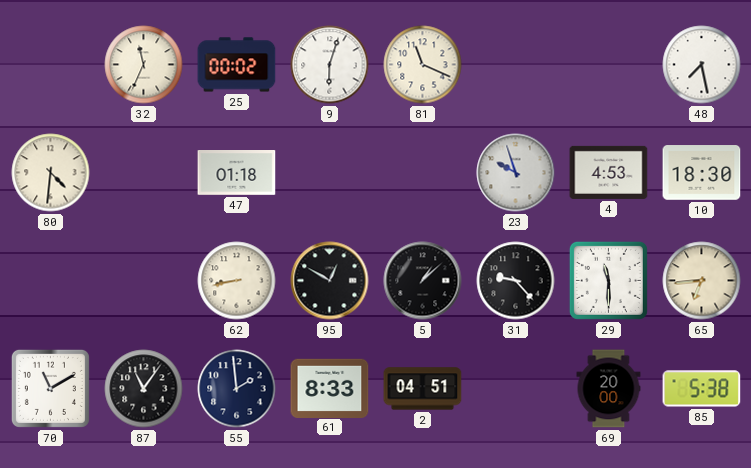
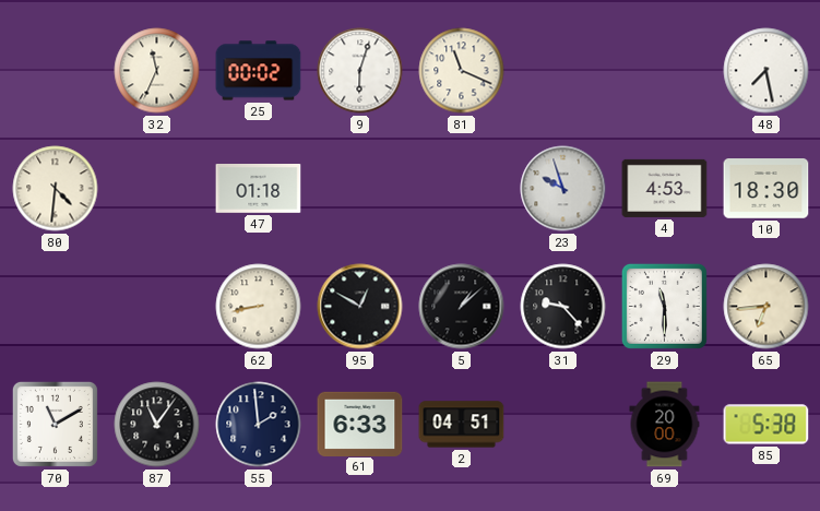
61: 8:33 -> 6:33
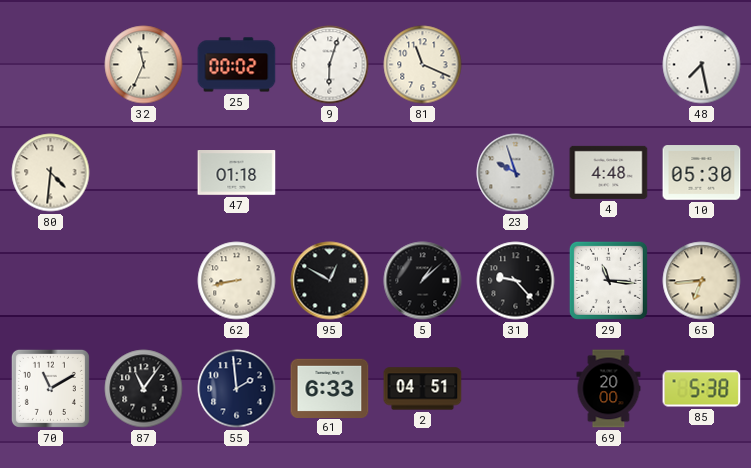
4: 4:53 -> 4:48
10: 18:30 -> 05:30
29: 11:30 -> 11:16
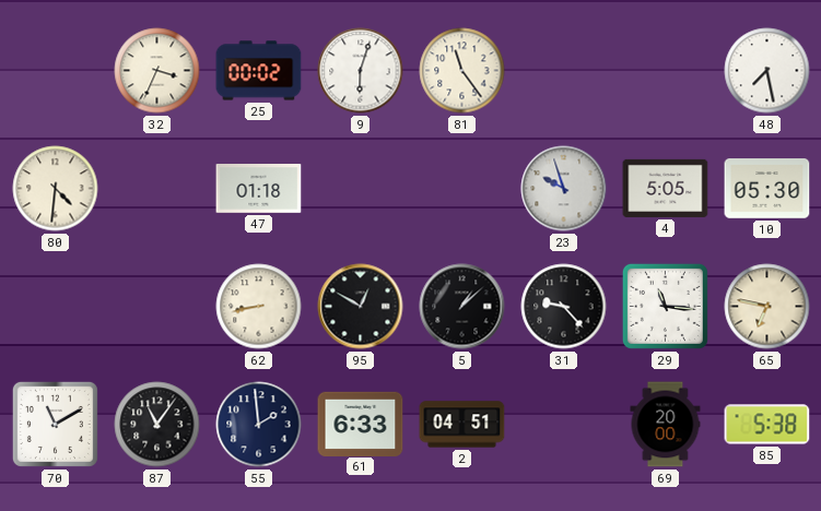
32: 11:34 -> 3:34
81: 11:19 -> 11:24
4: 4:48 -> 5:05
65: 6:44 -> 6:47
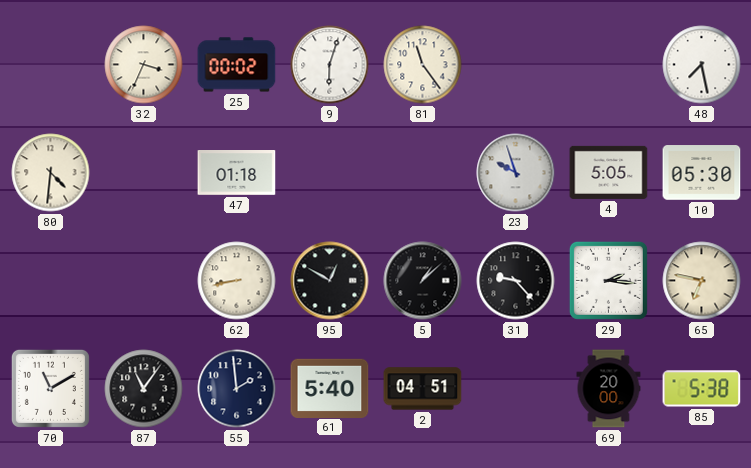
29: 11:16 -> 2:16
61: 6:33 -> 5:40
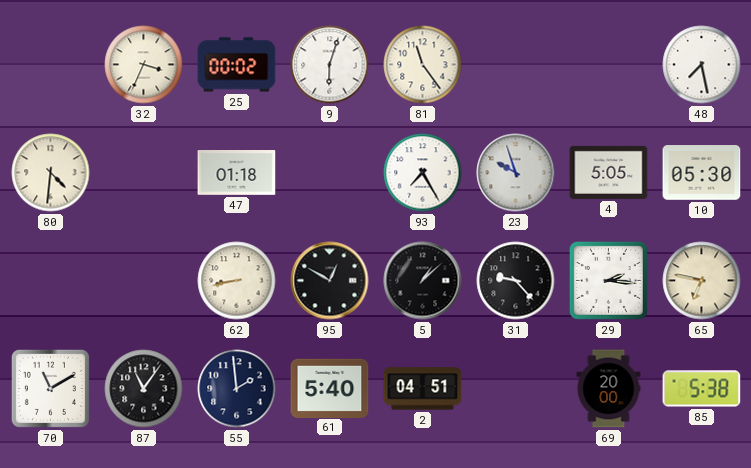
93: none -> 7:25
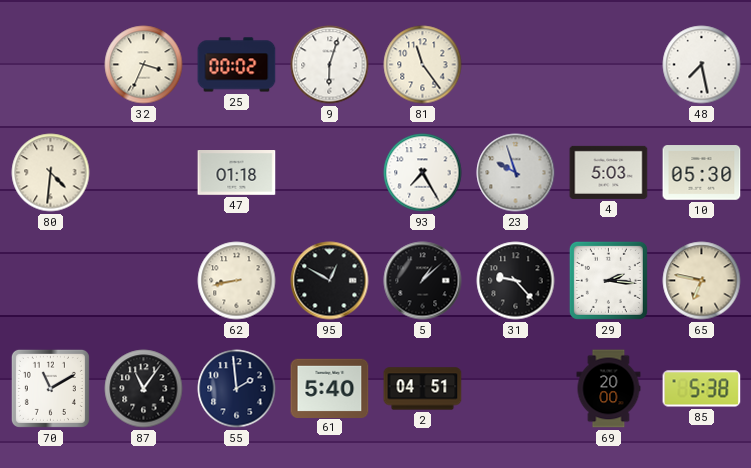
4: 5:05 -> 5:03
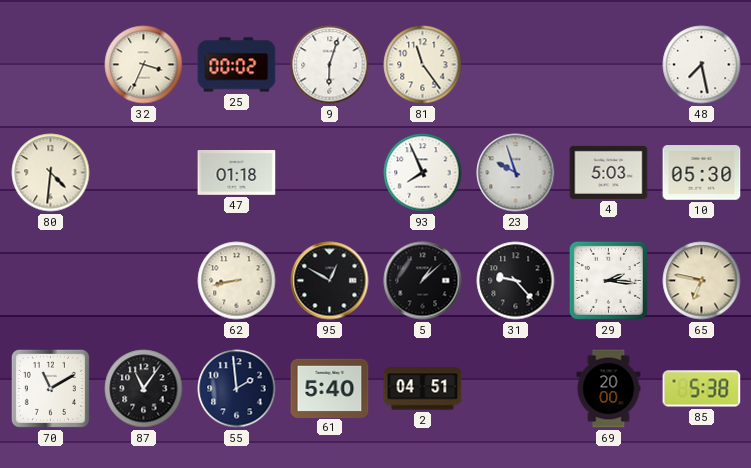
93: 7:25 -> 7:56
